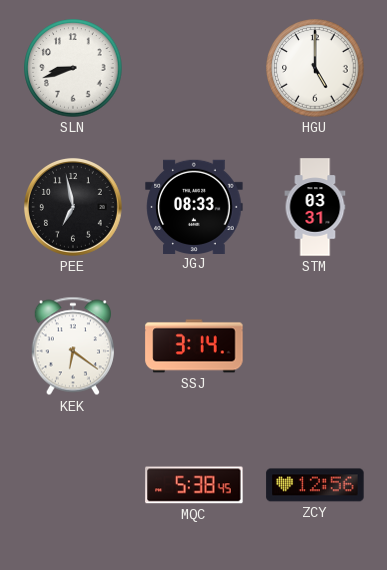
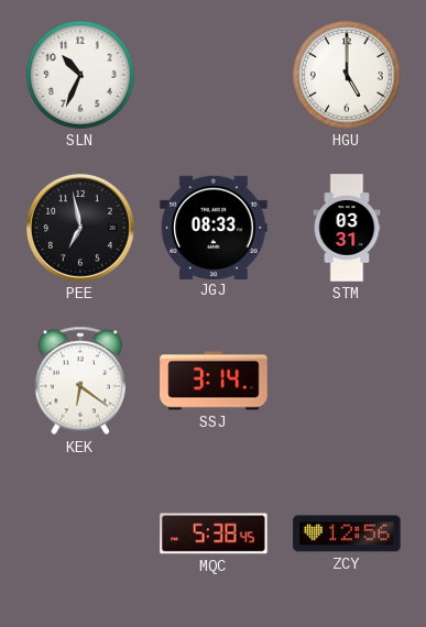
SLN: 8:42 -> 10:34
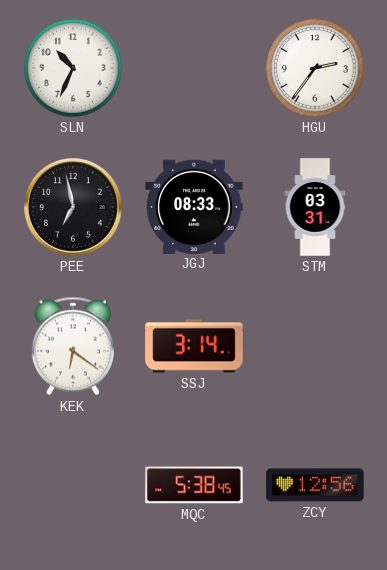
HGU: 5:00 -> 2:36
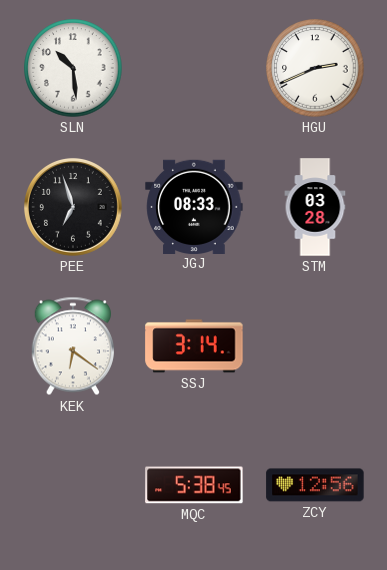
SLN: 10:34 -> 10:29
HGU: 2:36 -> 2:41
PEE: 6:58 -> 6:57
STM: 03:31 -> 03:28
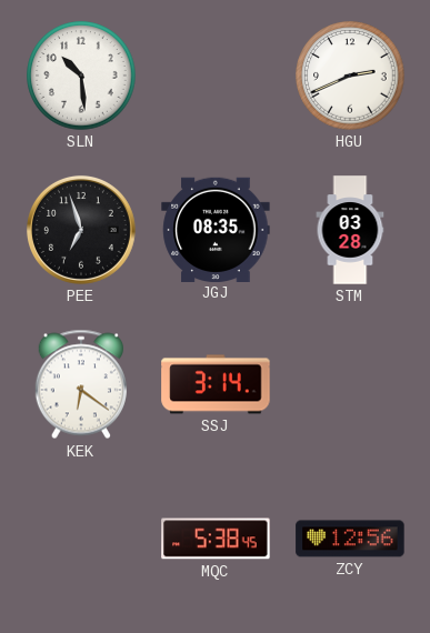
JGJ: 08:33 -> 08:35
